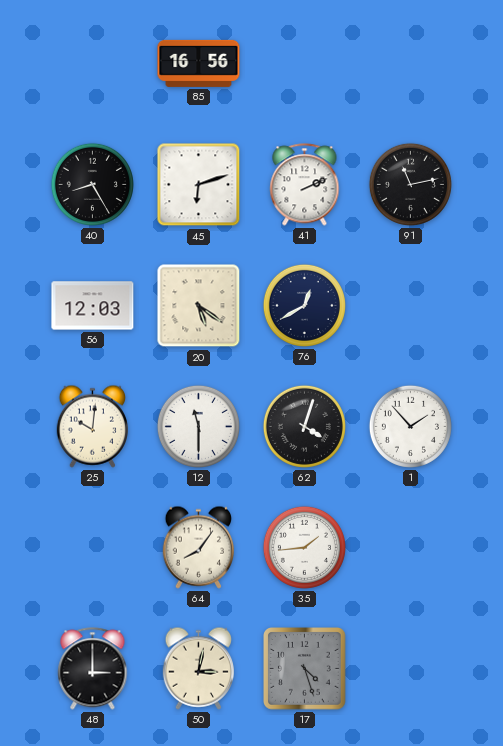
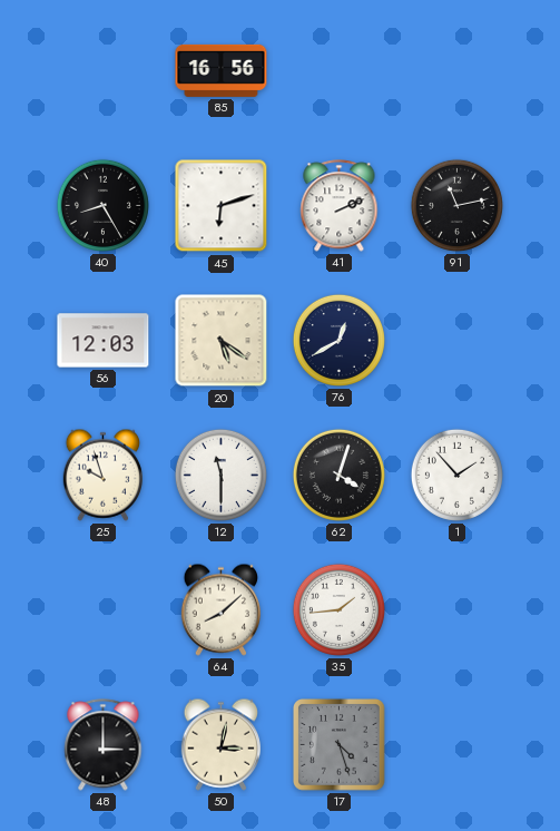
25: 10:01 -> 9:57
64: 8:06 -> 8:08
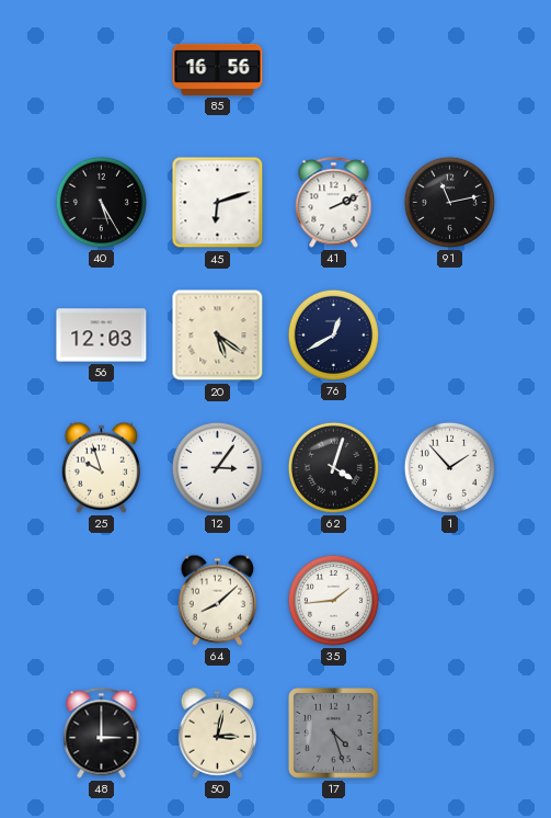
40: 8:25 -> 5:25
12: 11:30 -> 3:06
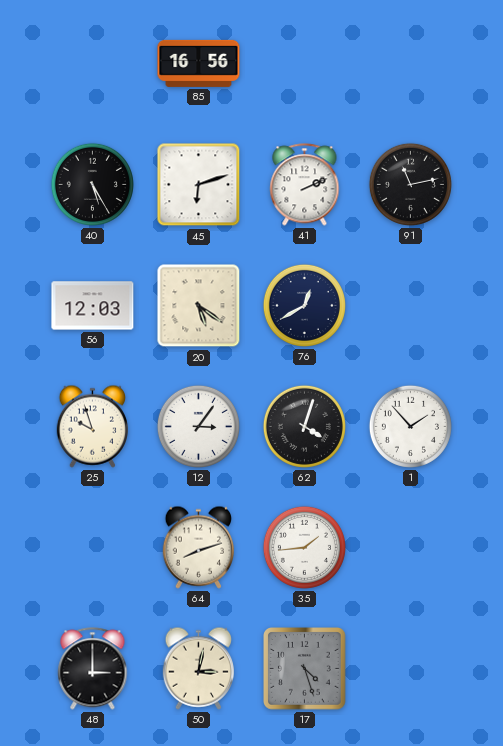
64: 8:08 -> 8:12
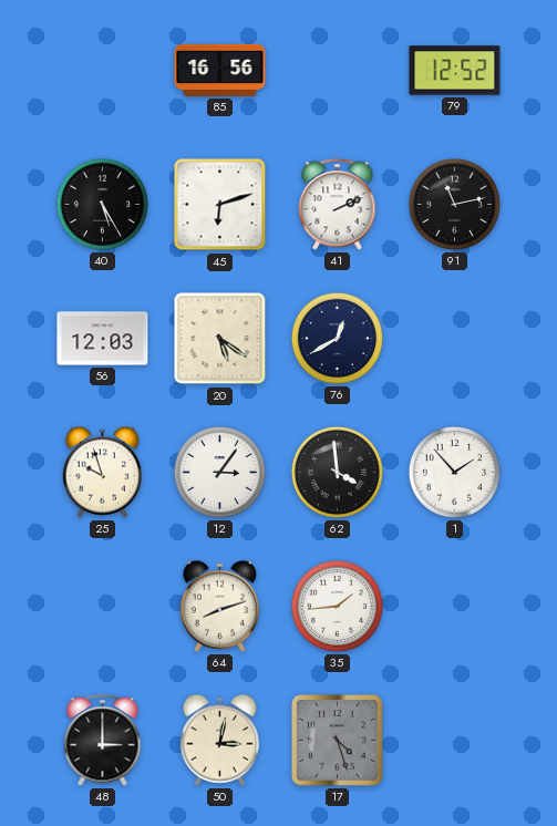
79: none -> 12:52
62: 4:03 -> 3:59
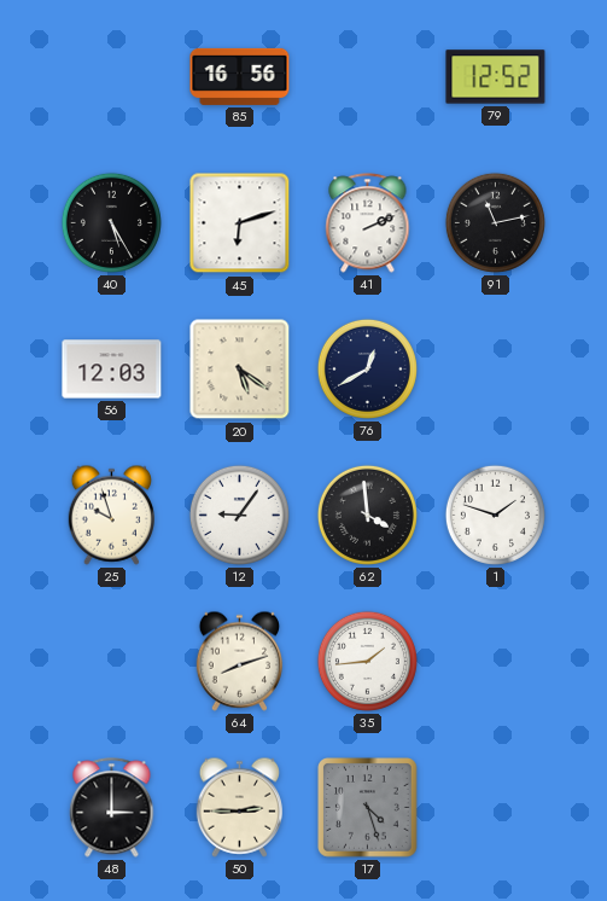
12: 3:06 -> 9:06
1: 1:53 -> 1:48
50: 3:02 -> 2:45
